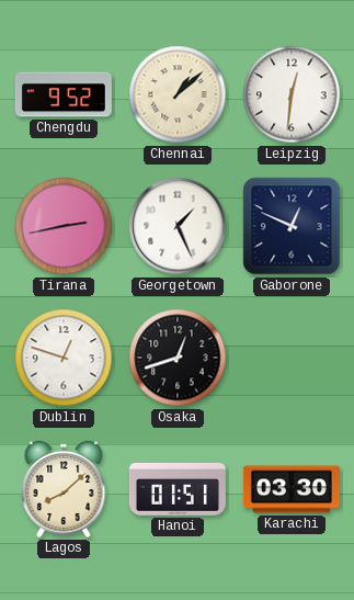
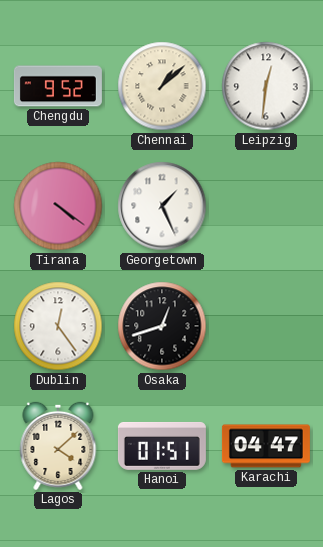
Tirana: 2:43 -> 4:21
Gaborone: 12:49 -> none
Dublin: 12:48 -> 12:24
Lagos: 8:08 -> 4:08
Karachi: 03:30 -> 04:47
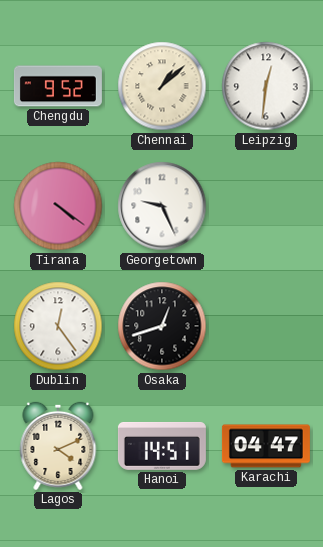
Georgetown: 1:26 -> 9:26
Lagos: 4:08 -> 4:11
Hanoi: 01:51 -> 14:51
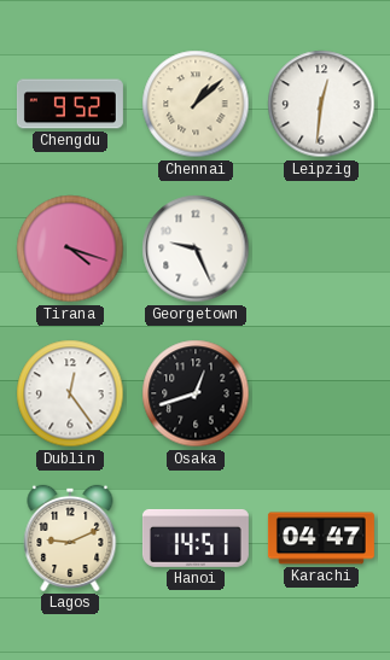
Tirana: 4:21 -> 4:18
Lagos: 4:11 -> 9:11
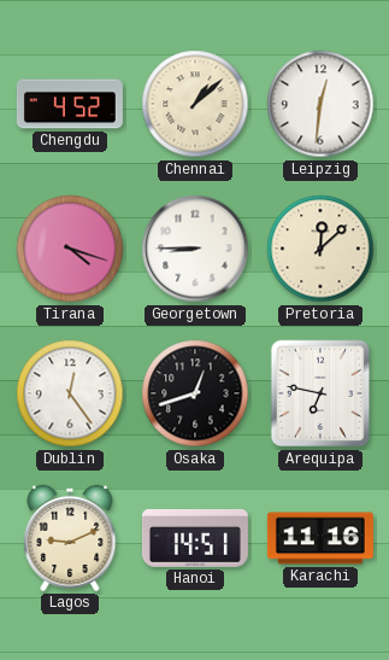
Chengdu: 9:52 -> 4:52
Georgetown: 9:26 -> 8:45
Pretoria: none -> 12:08
Arequipa: none -> 6:47
Karachi: 04:47 -> 11:16
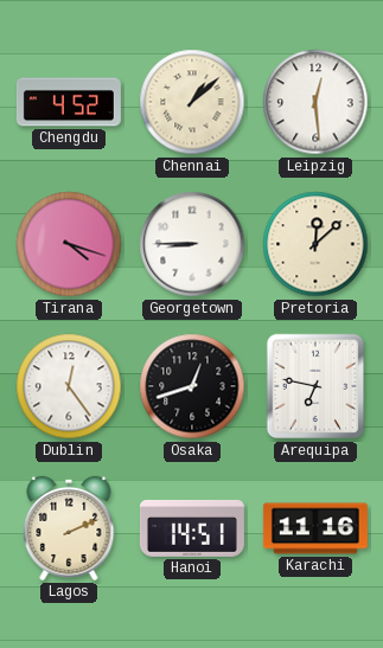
Leipzig: 12:31 -> 12:29
Lagos: 9:11 -> 2:11
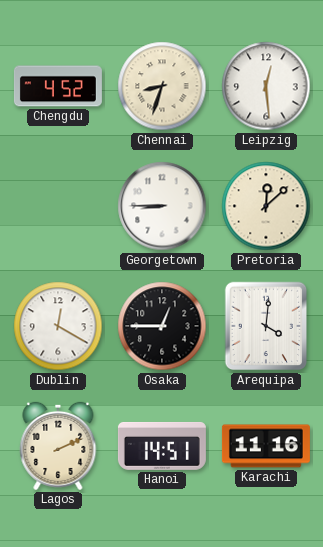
Chennai: 1:08 -> 8:33
Tirana: 4:18 -> none
Dublin: 12:24 -> 12:20
Osaka: 12:42 -> 12:45
Arequipa: 6:47 -> 4:01
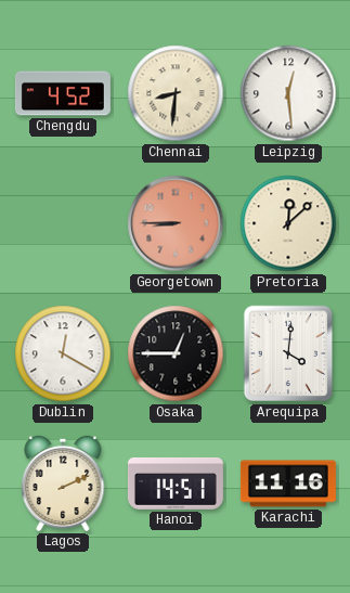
Chennai: 8:33 -> 8:31
Georgetown dial: white -> salmon
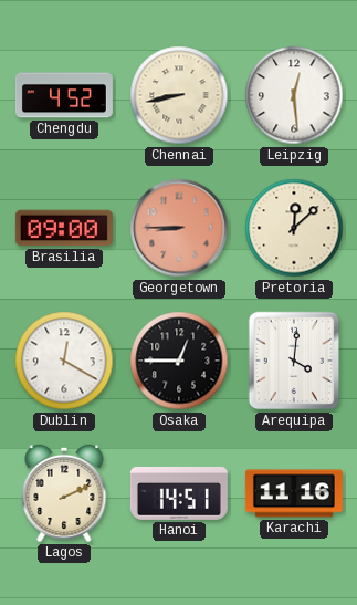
Chennai: 8:31 -> 8:43
Brasilia: none -> 09:00
